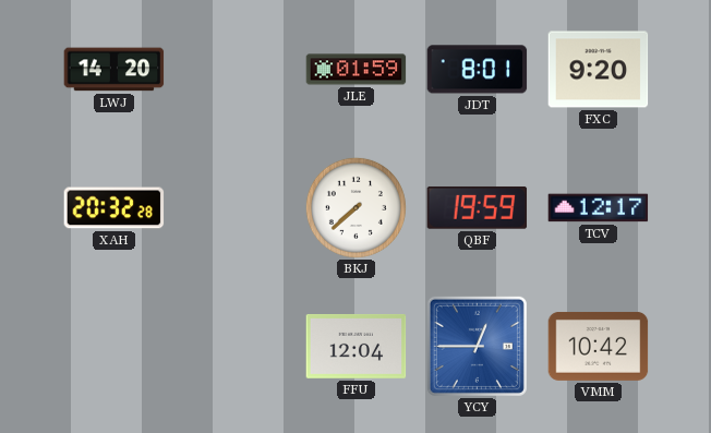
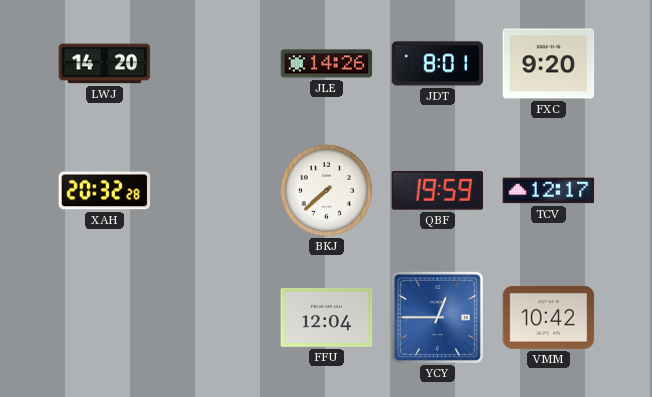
JLE: 01:59 -> 14:26
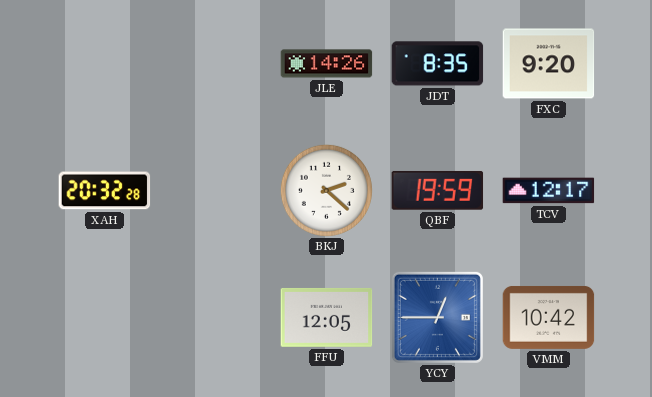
LWJ: 14:20 -> none
JDT: 8:01 -> 8:35
BKJ: 7:38 -> 2:22
FFU: 12:04 -> 12:05
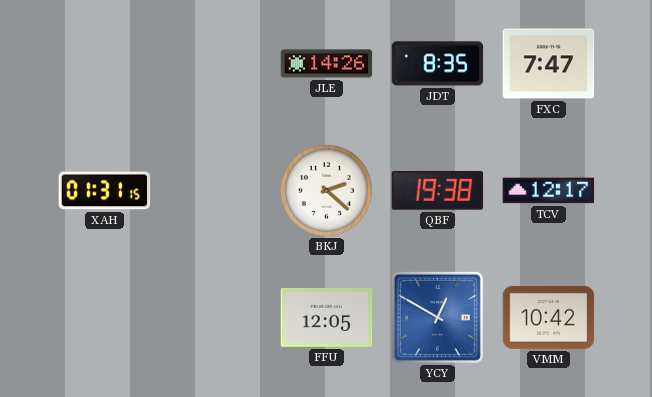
FXC: 9:20 -> 7:47
XAH: 20:32 -> 01:31
QBF: 19:59 -> 19:38
YCY: 12:45 -> 12:50
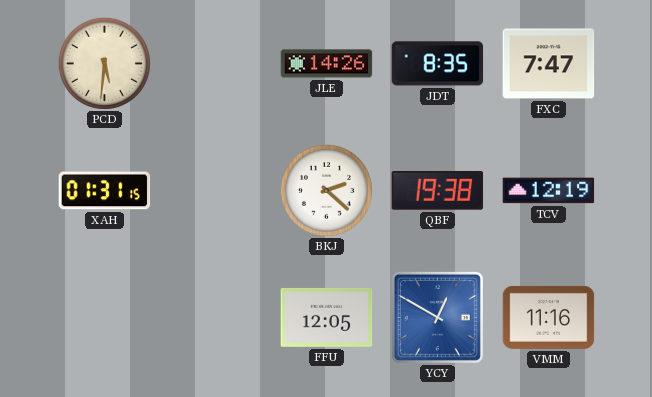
PCD: none -> 5:31
TCV: 12:17 -> 12:19
VMM: 10:42 -> 11:16
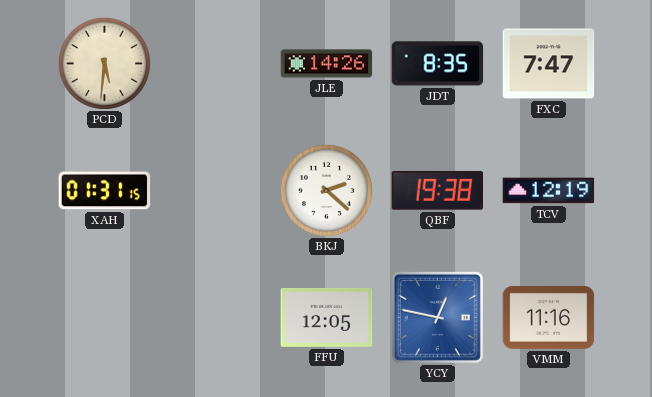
YCY: 12:50 -> 12:47
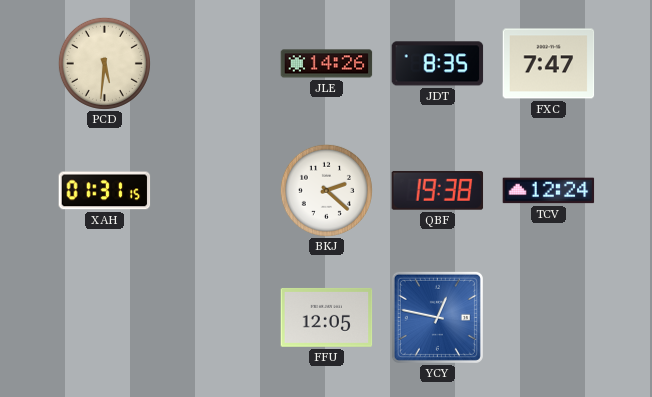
TCV: 12:19 -> 12:24
VMM: 11:16 -> none
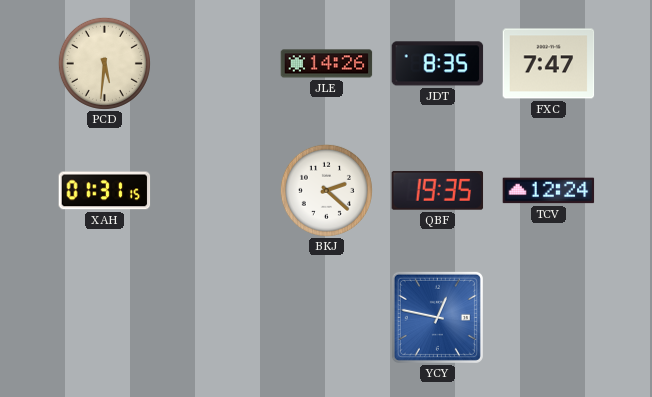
QBF: 19:38 -> 19:35
FFU: 12:05 -> none
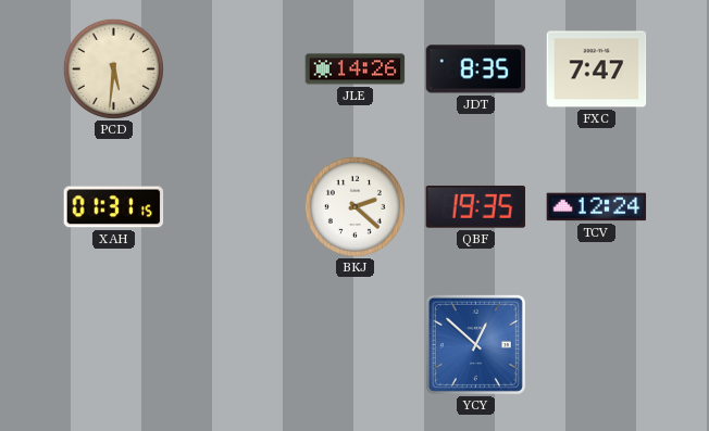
YCY: 12:47 -> 12:52
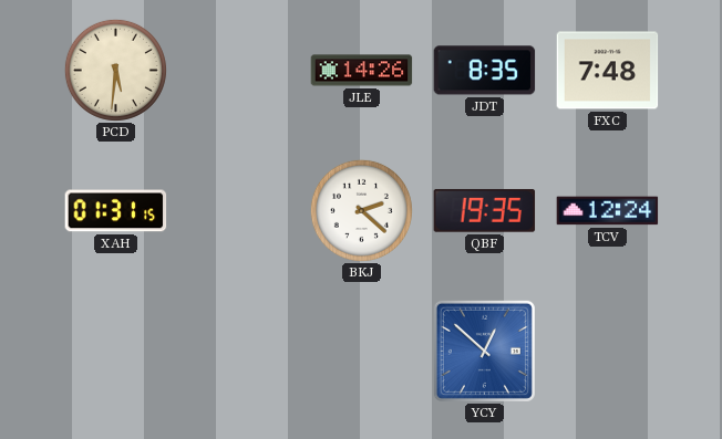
FXC: 7:47 -> 7:48
